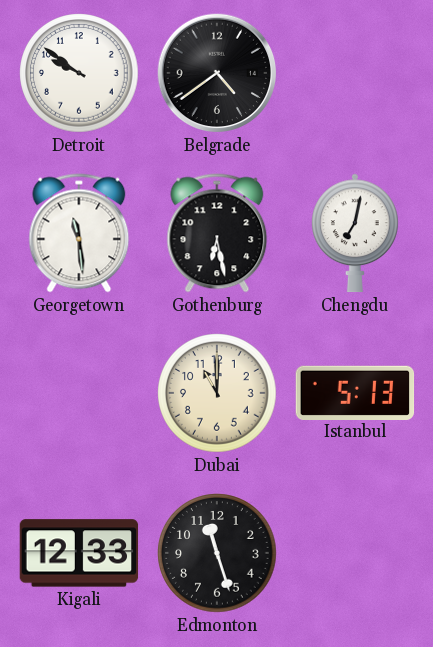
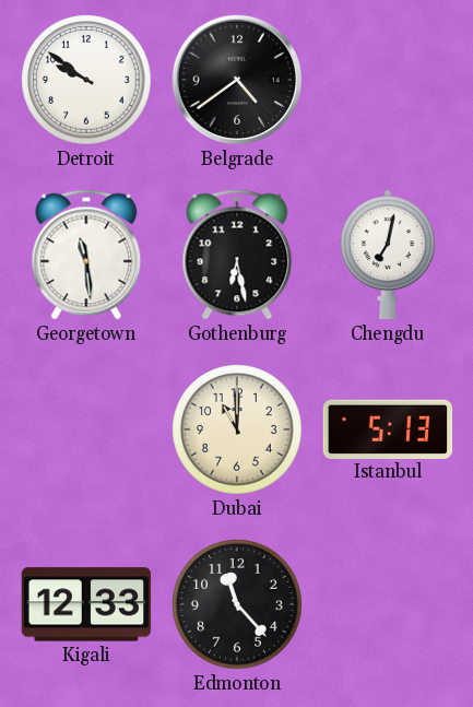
Edmonton: 11:27 -> 11:23
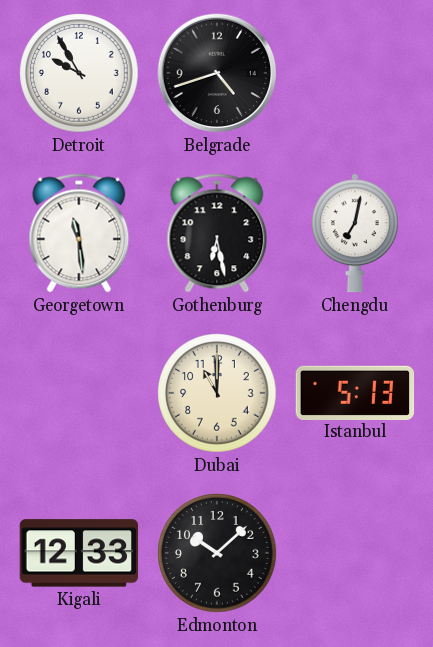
Detroit: 9:51 -> 9:55
Belgrade: 4:39 -> 4:42
Edmonton: 11:23 -> 10:08
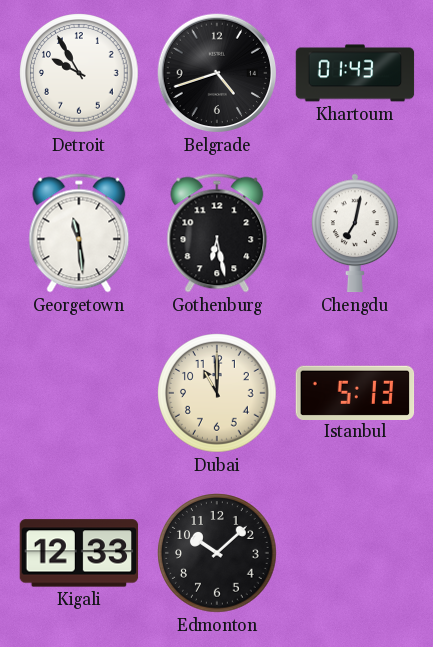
Khartoum: none -> 01:43
